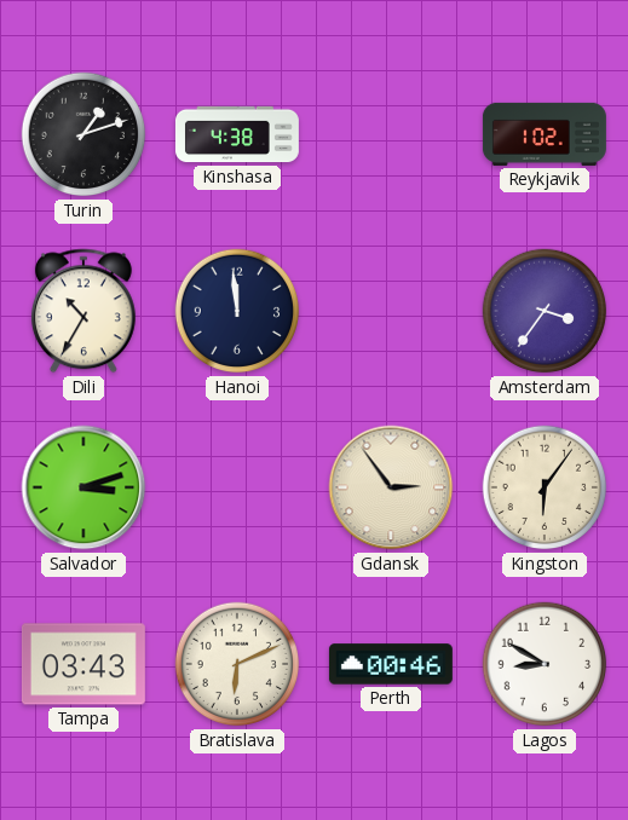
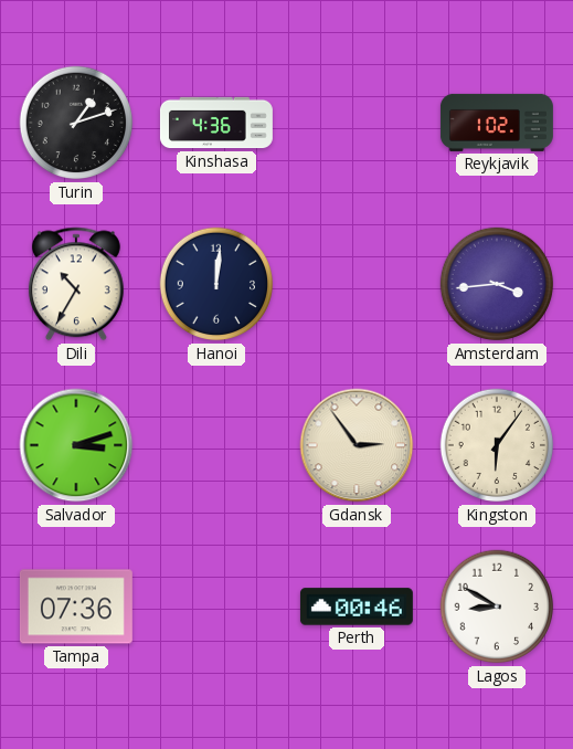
Kinshasa: 4:38 -> 4:36
Hanoi: 11:59 -> 12:01
Amsterdam: 3:36 -> 3:44
Tampa: 03:43 -> 07:36
Bratislava: 6:11 -> none
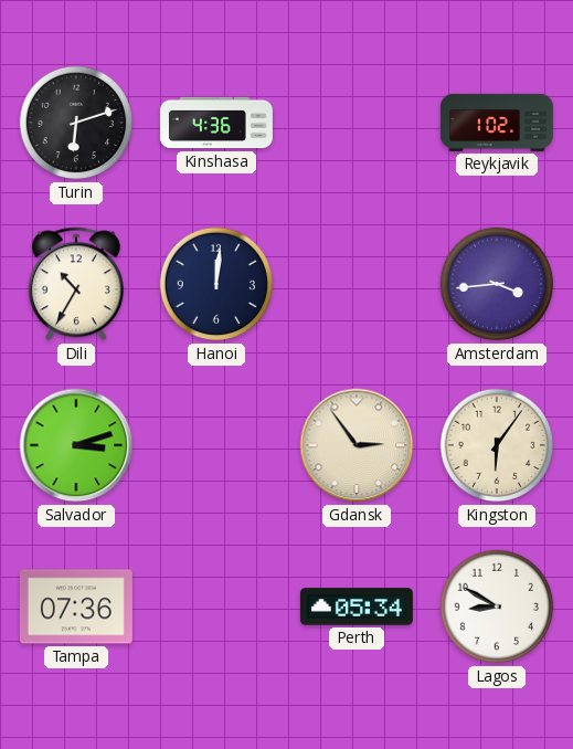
Turin: 1:12 -> 6:12
Perth: 00:46 -> 05:34
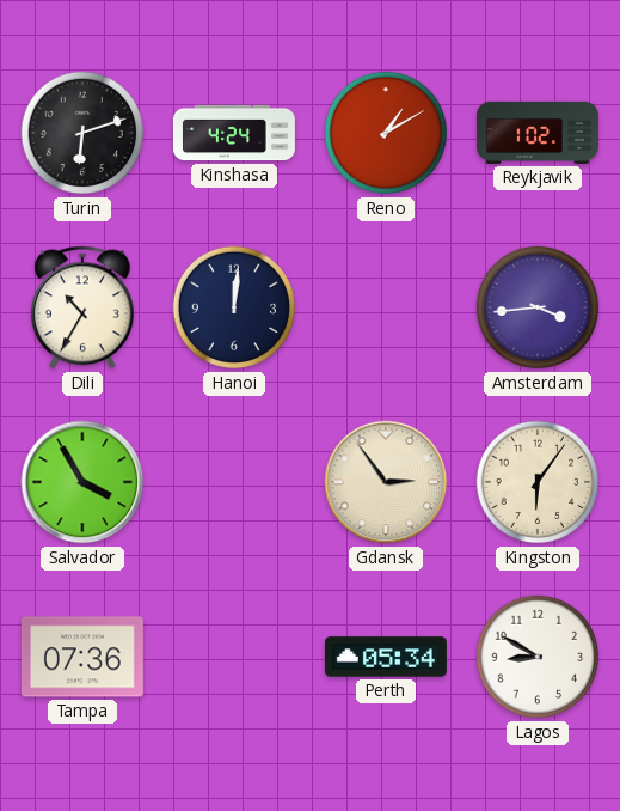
Kinshasa: 4:36 -> 4:24
Reno: none -> 1:10
Salvador: 3:12 -> 3:55
